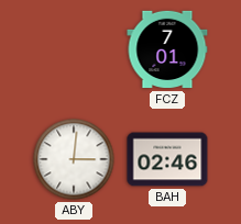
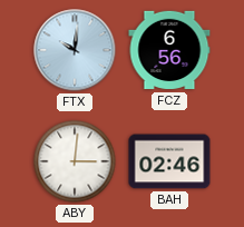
FTX: none -> 10:01
FCZ: 7:01 -> 6:56
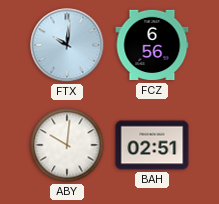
ABY: 3:01 -> 10:01
BAH: 02:46 -> 02:51
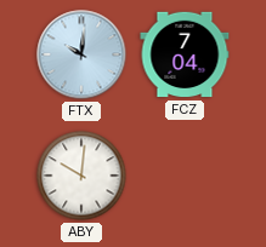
FCZ: 6:56 -> 7:04
BAH: 02:51 -> none
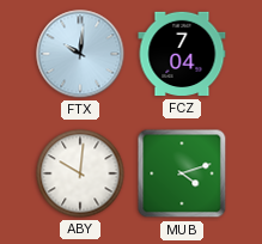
MUB: none -> 4:12
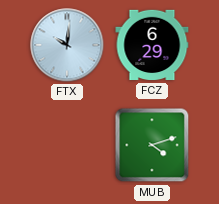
FCZ: 7:04 -> 6:29
ABY: 10:01 -> none
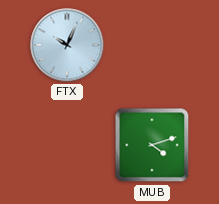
FTX: 10:01 -> 10:04
FCZ: 6:29 -> none
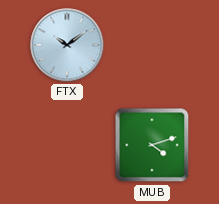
FTX: 10:04 -> 10:09
